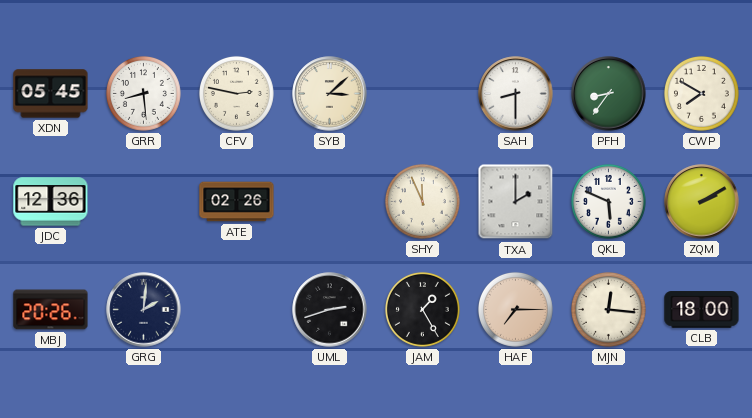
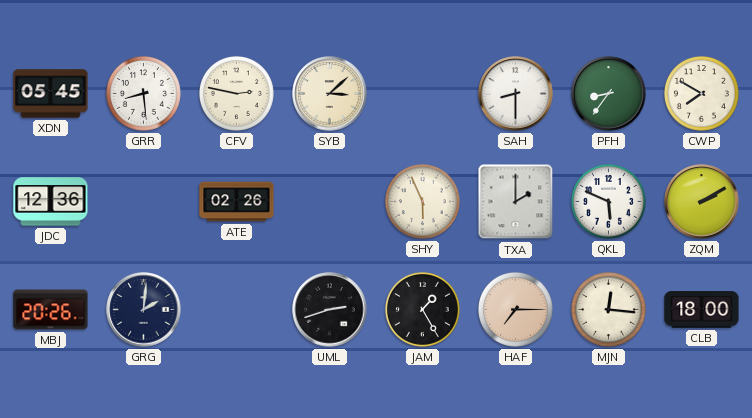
SHY: 11:56 -> 5:56
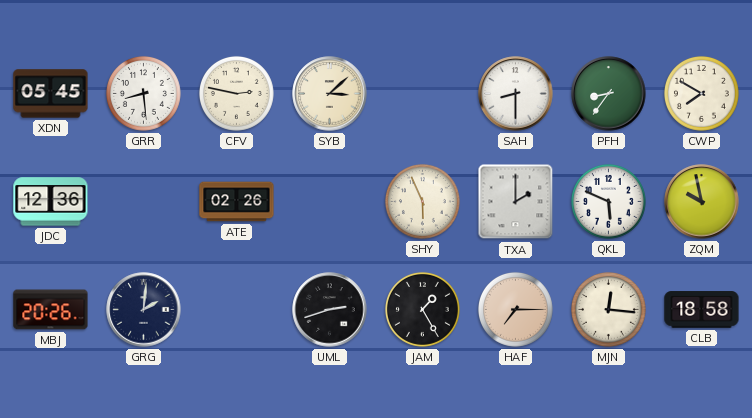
ZQM: 2:10 -> 9:58
CLB: 18:00 -> 18:58
